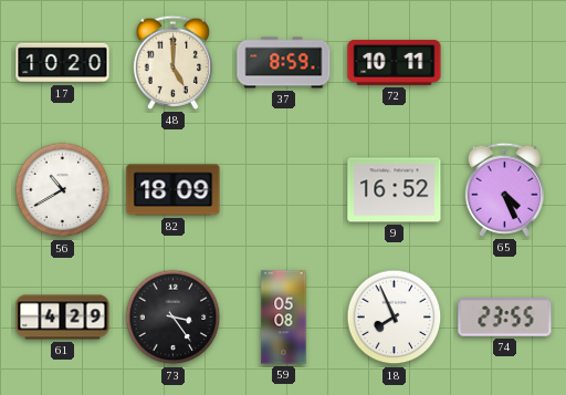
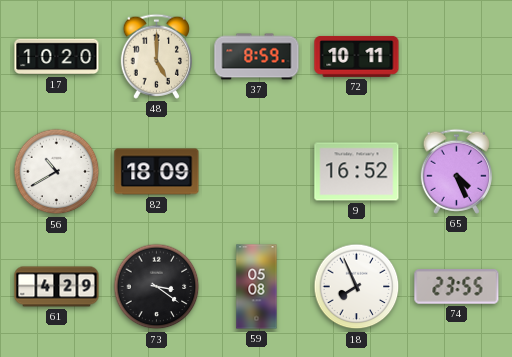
73: 3:24 -> 3:21
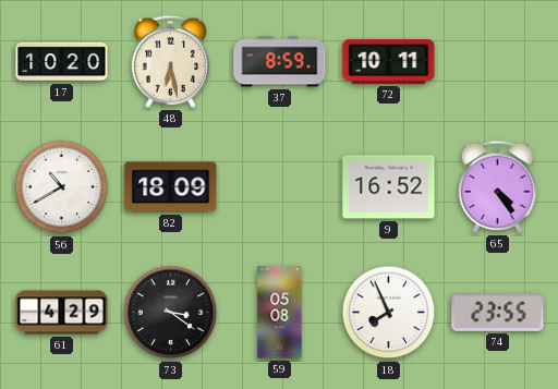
48: 5:00 -> 6:28
65: 4:26 -> 4:24
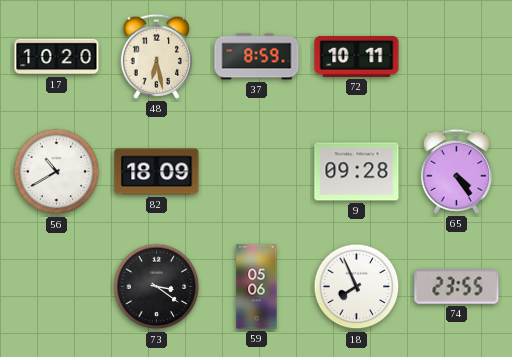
9: 16:52 -> 09:28
61: 4:29 -> none
59: 05:08 -> 05:06
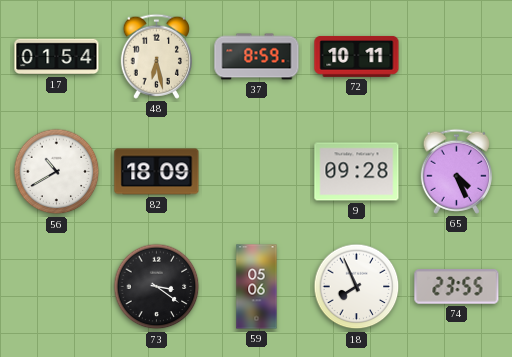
17: 10:20 -> 01:54
65: 4:24 -> 4:26
